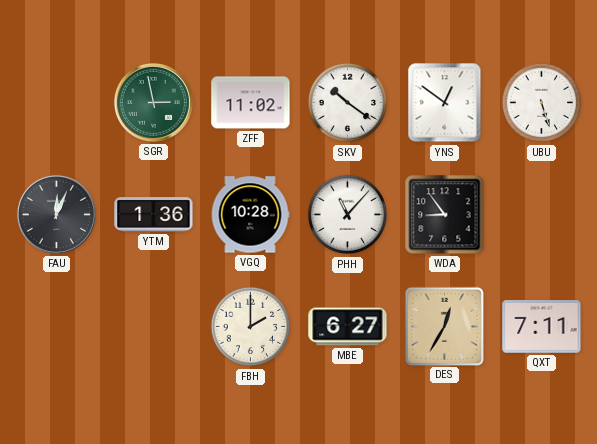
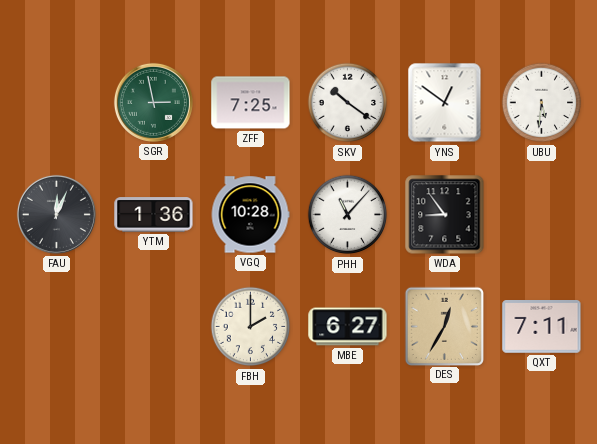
ZFF: 11:02 -> 7:25
UBU: 5:27 -> 5:31
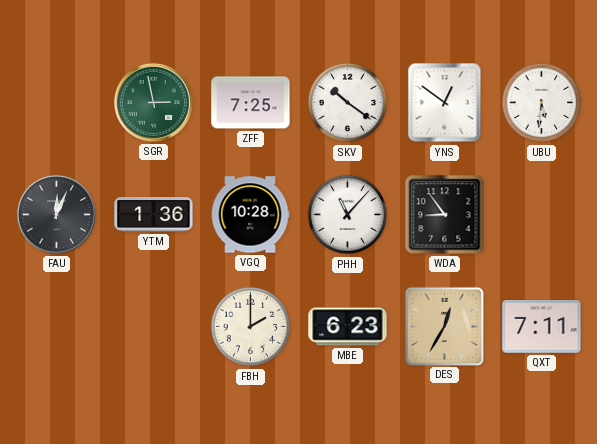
MBE: 6:27 -> 6:23
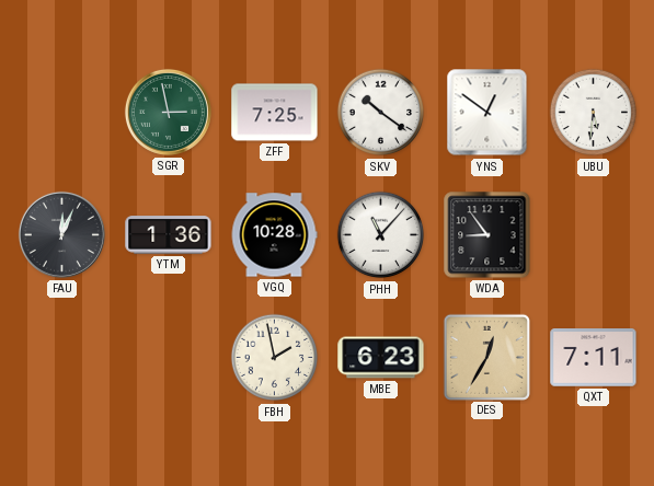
FBH: 2:00 -> 1:58
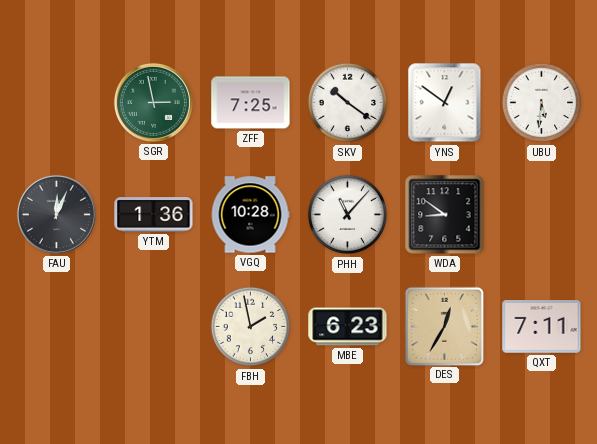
WDA: 8:54 -> 8:51
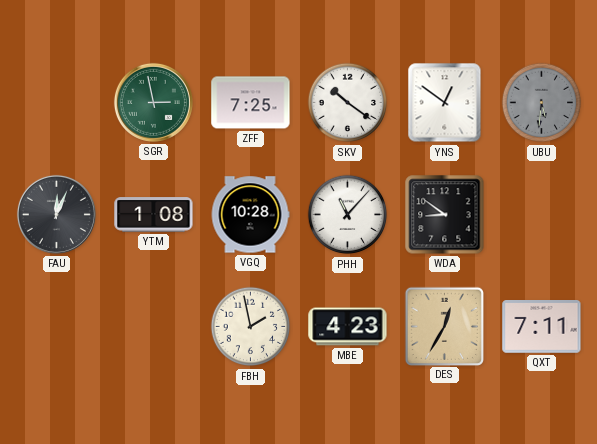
UBU dial: white -> grey
YTM: 1:36 -> 1:08
MBE: 6:23 -> 4:23
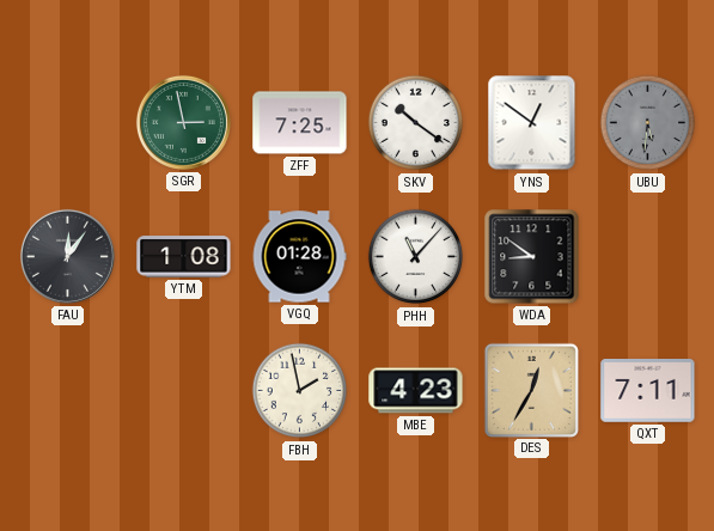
FAU: 12:04 -> 12:06
VGQ: 10:28 -> 01:28
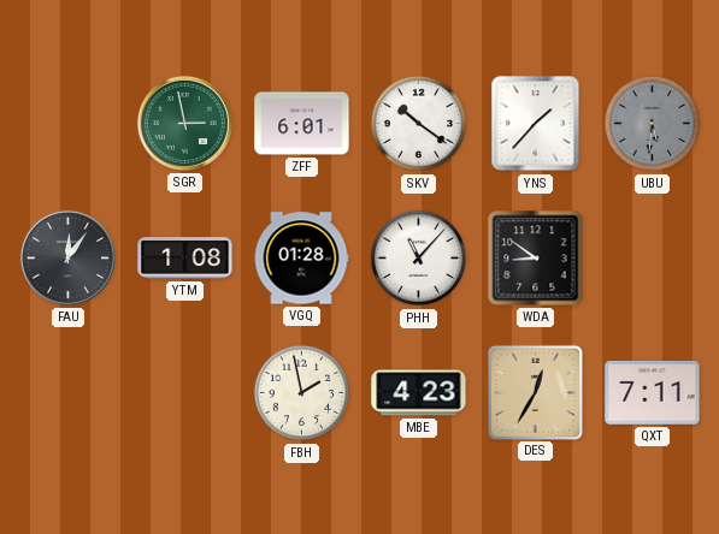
ZFF: 7:25 -> 6:01
YNS: 12:51 -> 1:37
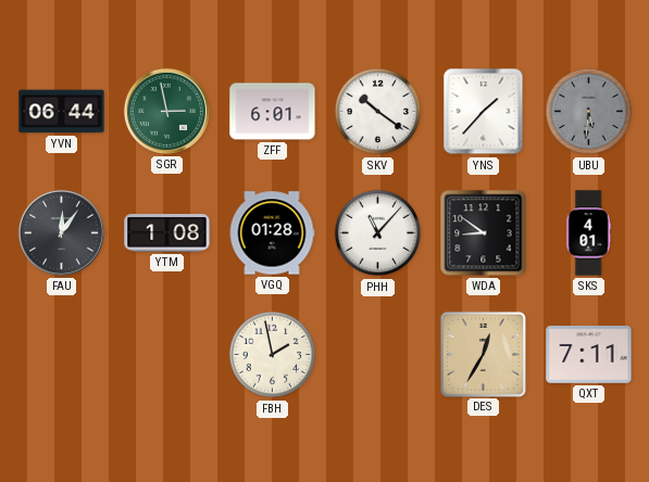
YVN: none -> 06:44
SKS: none -> 4:01
MBE: 4:23 -> none
